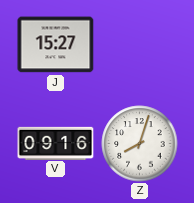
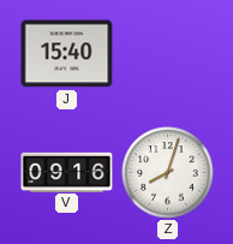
J: 15:27 -> 15:40
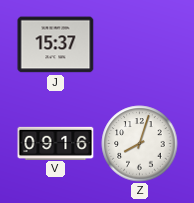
J: 15:40 -> 15:37
